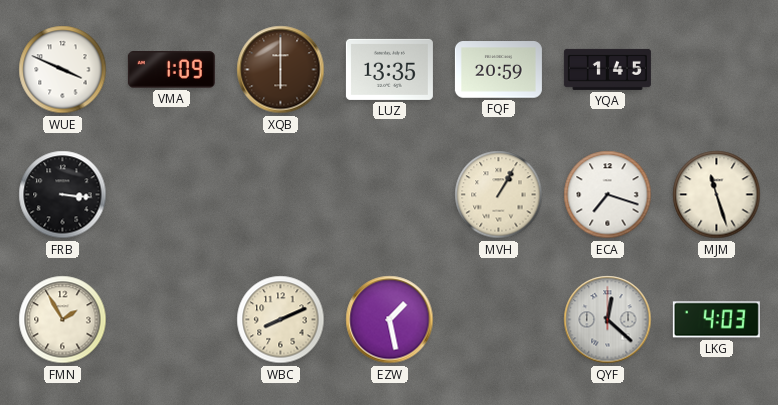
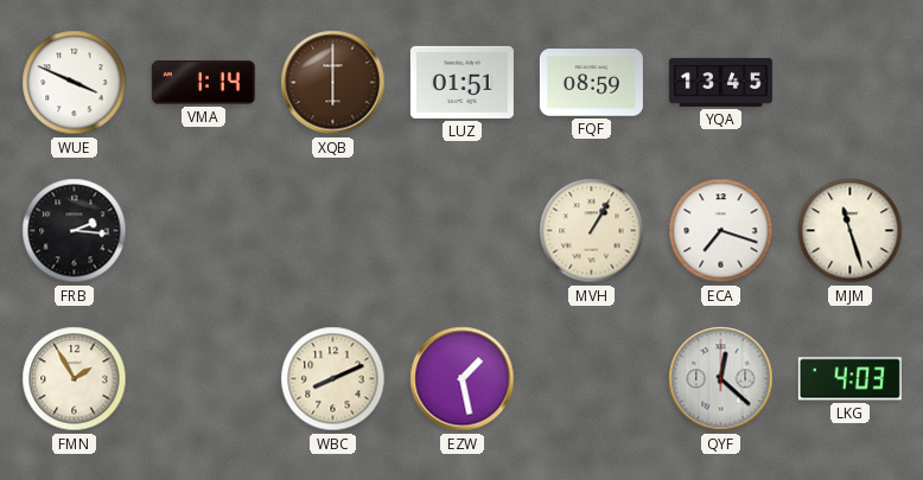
VMA: 1:09 -> 1:14
LUZ: 13:35 -> 01:51
FQF: 20:59 -> 08:59
YQA: 1:45 -> 13:45
FRB: 3:16 -> 2:16
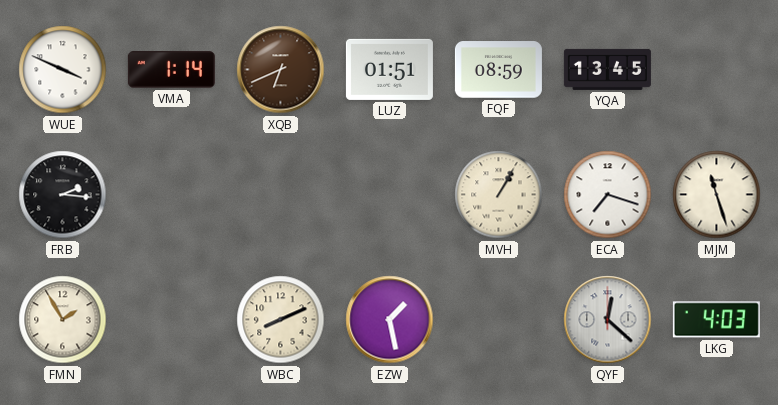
XQB: 6:00 -> 6:41
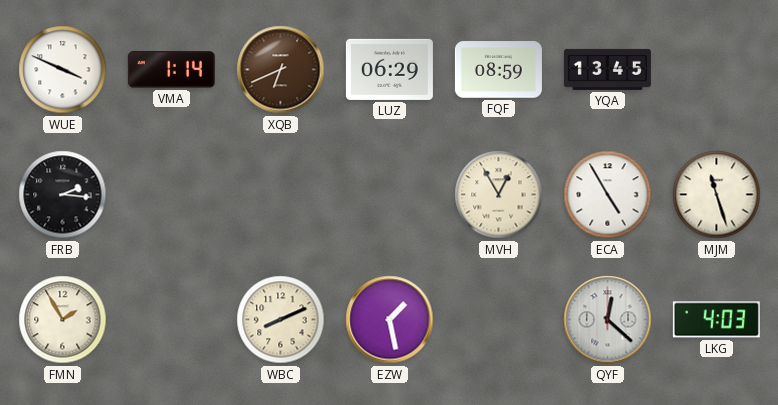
LUZ: 01:51 -> 06:29
MVH: 1:05 -> 12:55
ECA: 7:18 -> 4:55
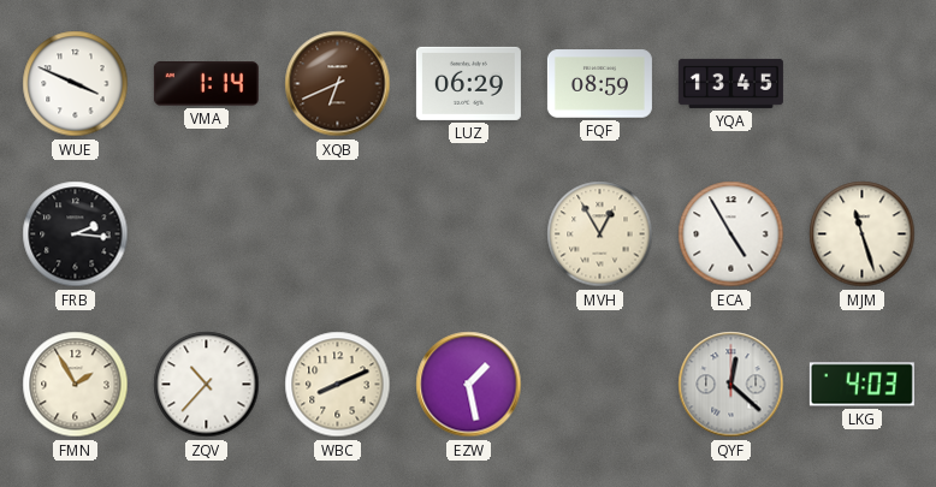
ZQV: none -> 10:37
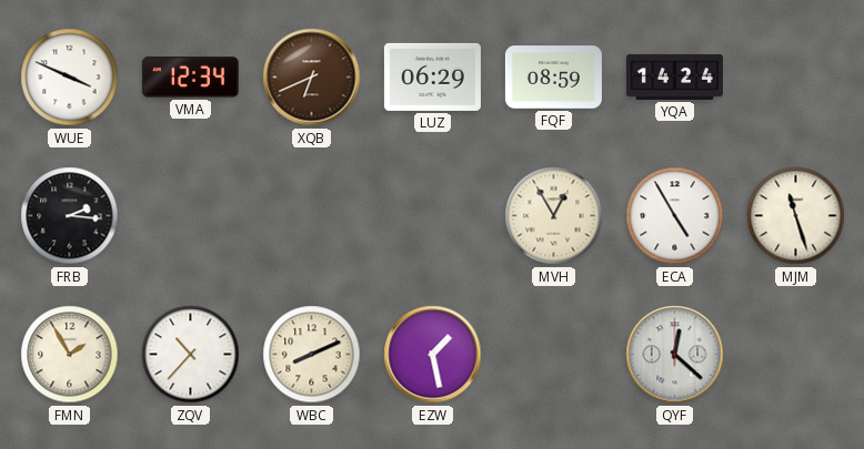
VMA: 1:14 -> 12:34
YQA: 13:45 -> 14:24
LKG: 4:03 -> none
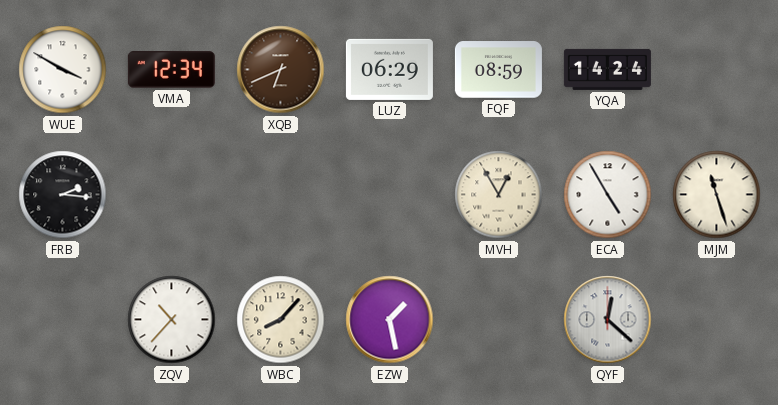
WUE: 3:49 -> 3:50
FMN: 1:55 -> none
WBC: 8:11 -> 8:07
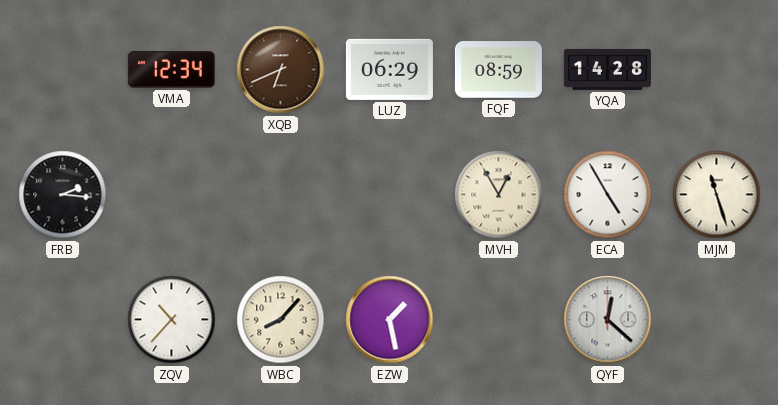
WUE: 3:50 -> none
YQA: 14:24 -> 14:28
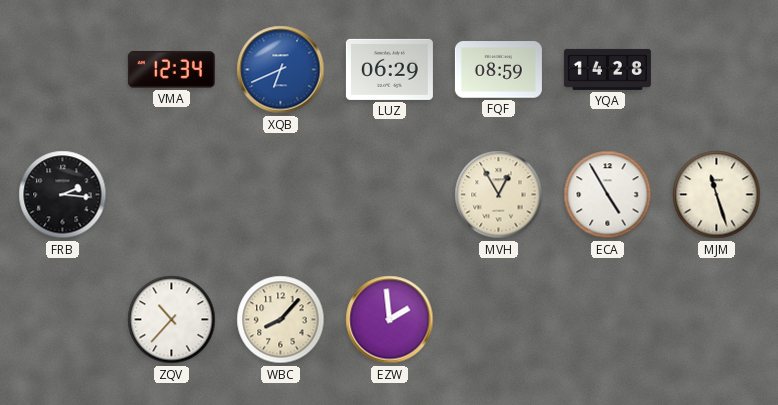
XQB dial: brown -> blue
EZW: 1:28 -> 1:59
QYF: 12:22 -> none
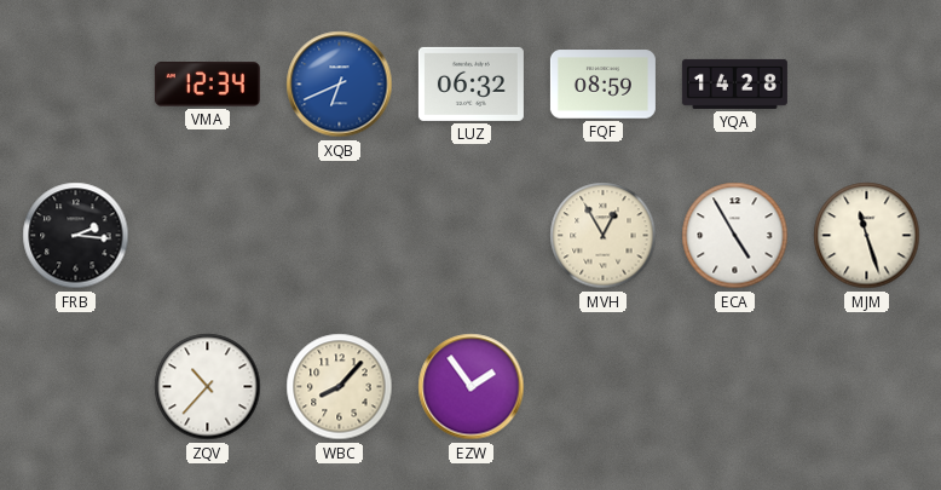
LUZ: 06:29 -> 06:32
EZW: 1:59 -> 1:54
